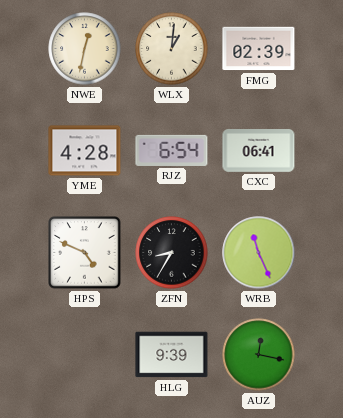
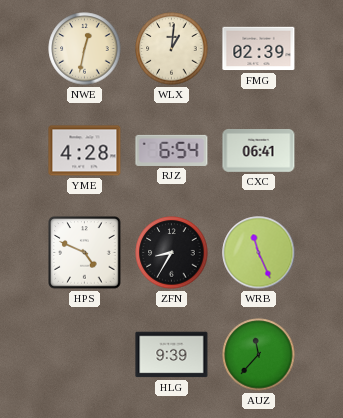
AUZ: 12:17 -> 11:37
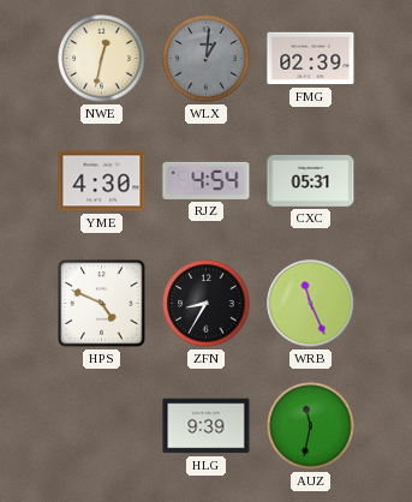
WLX dial: cream -> grey
YME: 4:28 -> 4:30
RJZ: 6:54 -> 4:54
CXC: 06:41 -> 05:31
AUZ: 11:37 -> 11:32
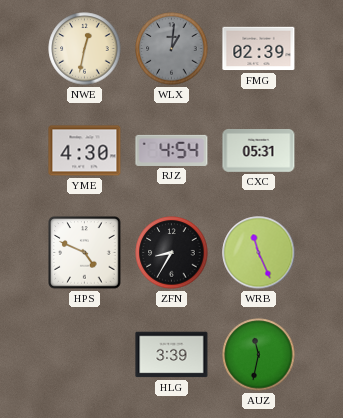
HLG: 9:39 -> 3:39
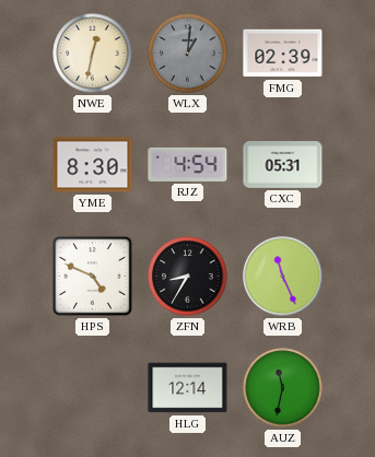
YME: 4:30 -> 8:30
HLG: 3:39 -> 12:14
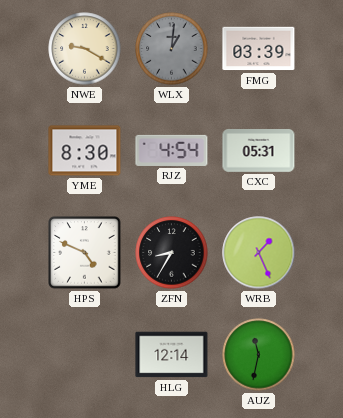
NWE: 12:32 -> 9:20
FMG: 02:39 -> 03:39
WRB: 11:26 -> 1:26
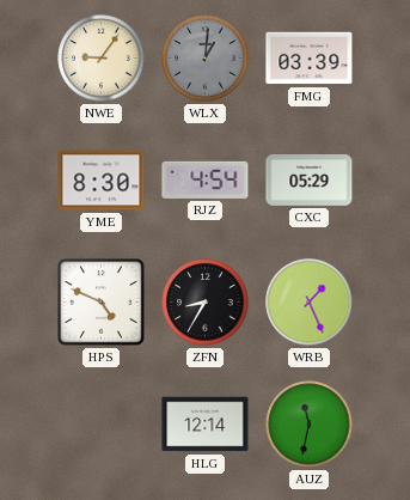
NWE: 9:20 -> 9:06
CXC: 05:31 -> 05:29
